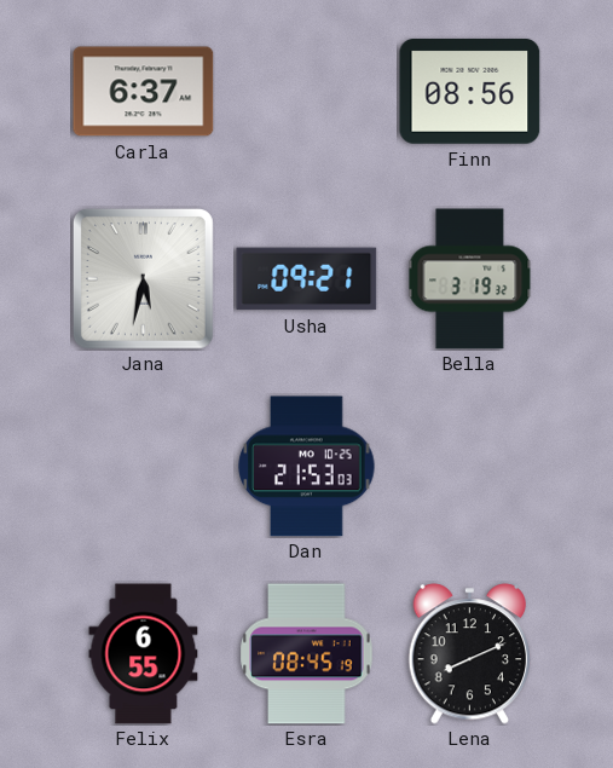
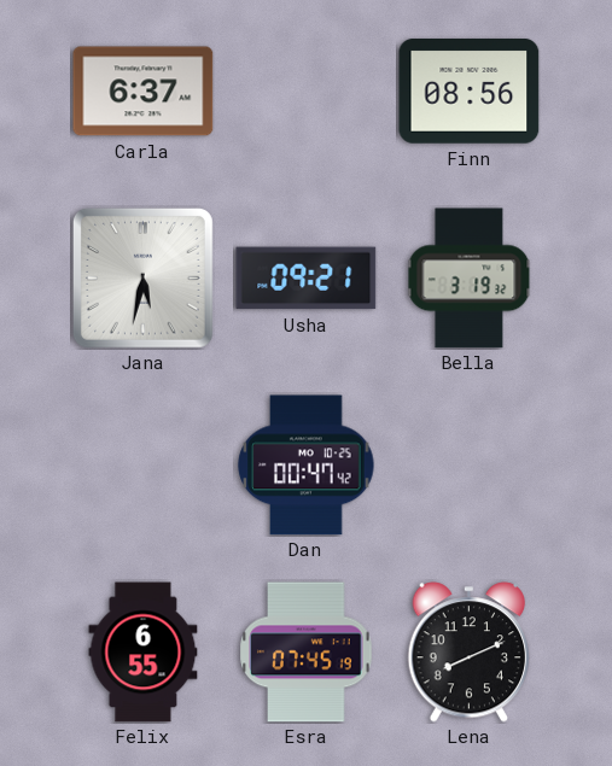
Dan: 21:53 -> 00:47
Esra: 08:45 -> 07:45
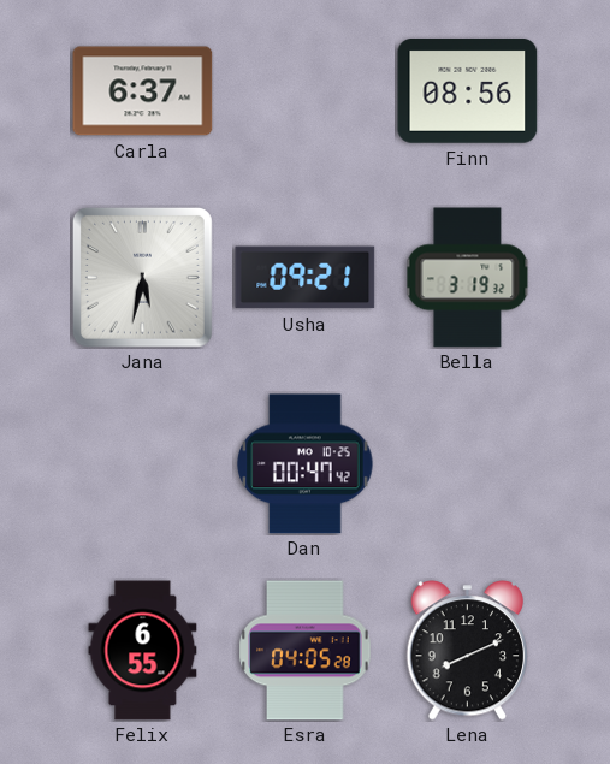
Esra: 07:45 -> 04:05
